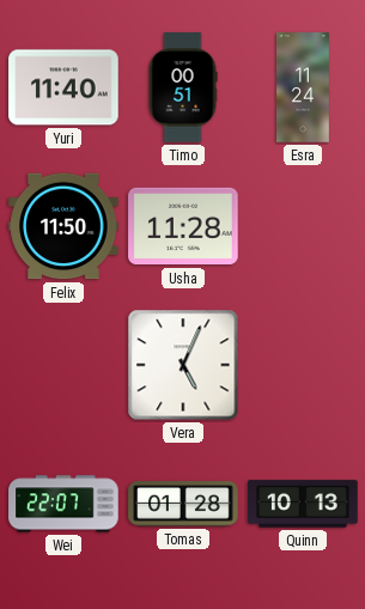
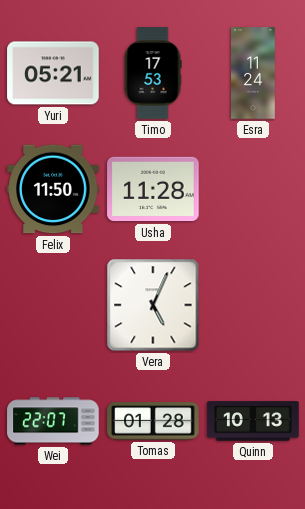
Yuri: 11:40 -> 05:21
Timo: 00:51 -> 17:53
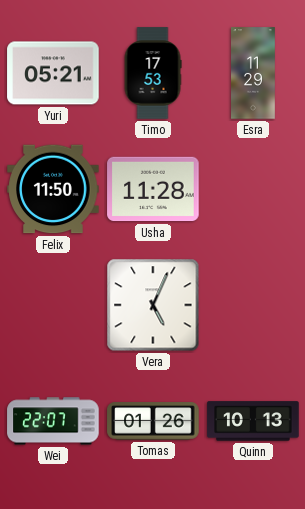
Esra: 11:24 -> 11:29
Tomas: 01:28 -> 01:26
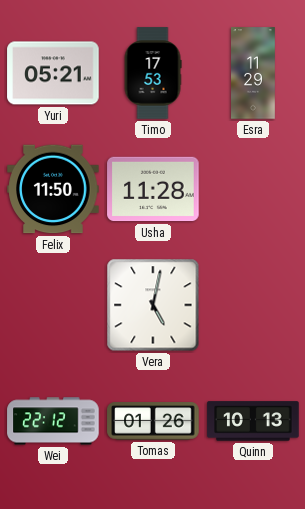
Vera: 5:04 -> 5:02
Wei: 22:07 -> 22:12
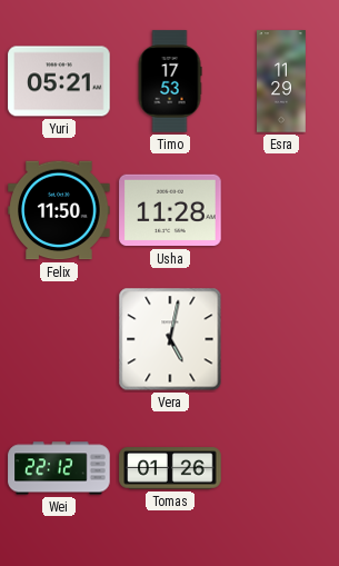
Quinn: 10:13 -> none
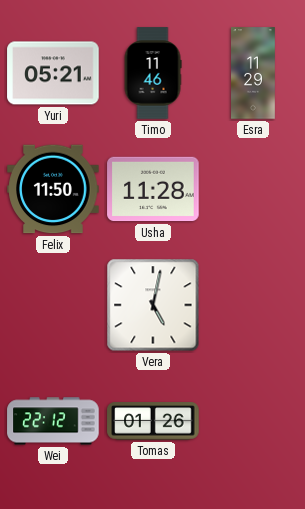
Timo: 17:53 -> 11:46
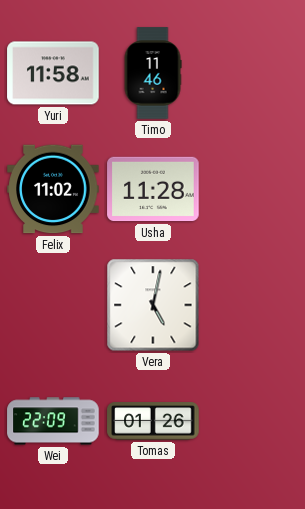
Yuri: 05:21 -> 11:58
Esra: 11:29 -> none
Felix: 11:50 -> 11:02
Wei: 22:12 -> 22:09
